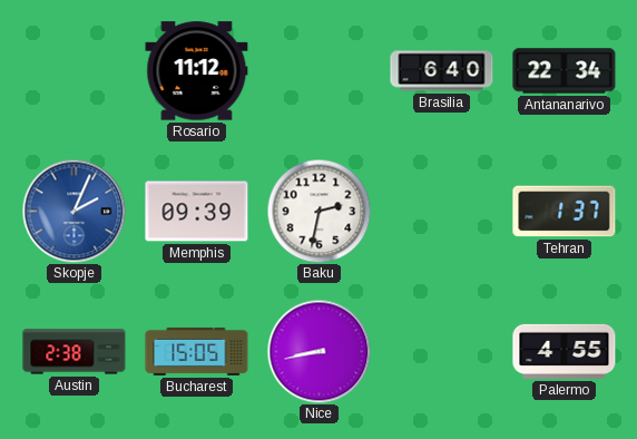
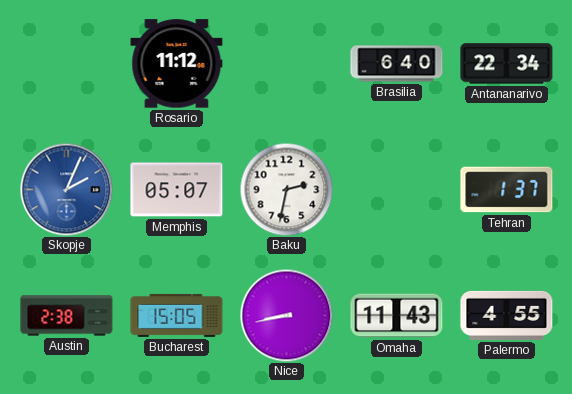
Memphis: 09:39 -> 05:07
Omaha: none -> 11:43
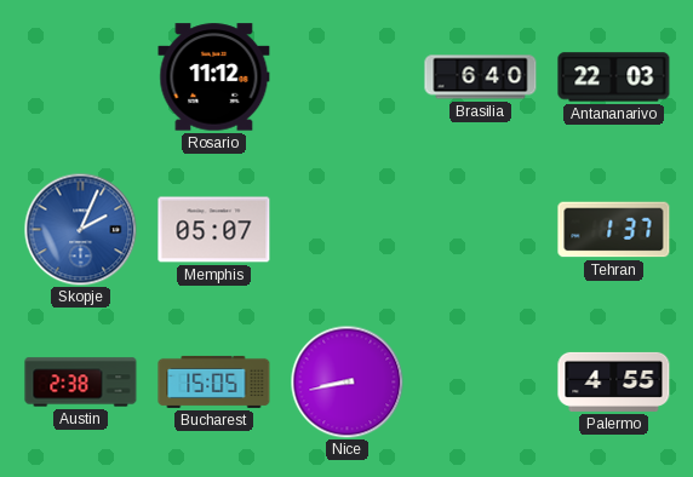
Antananarivo: 22:34 -> 22:03
Baku: 2:32 -> none
Omaha: 11:43 -> none
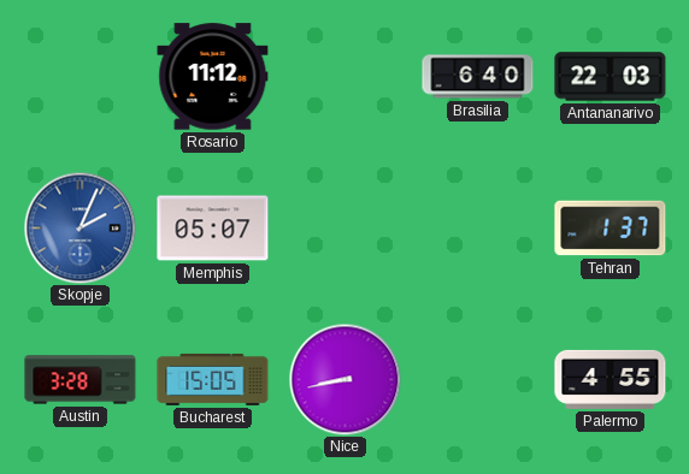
Austin: 2:38 -> 3:28
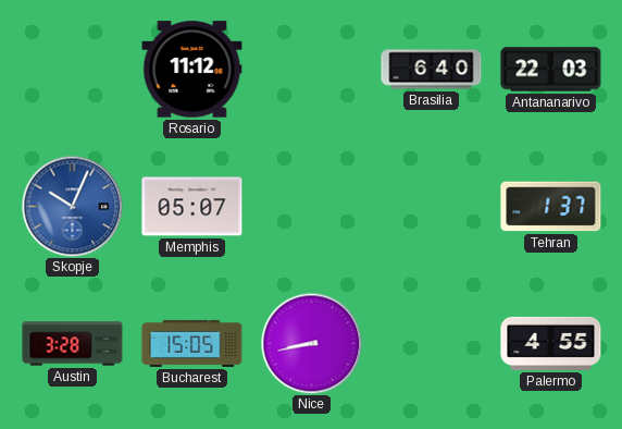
Skopje: 2:04 -> 10:04
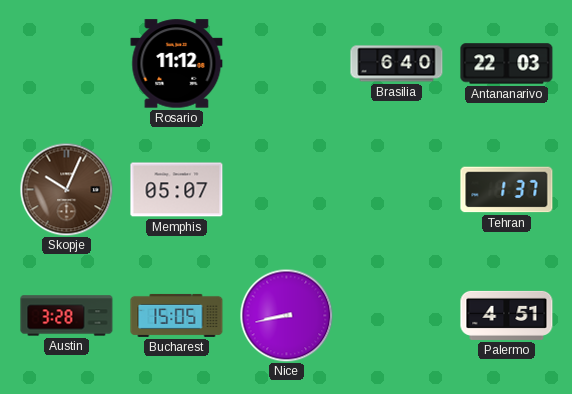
Skopje dial: blue -> brown
Palermo: 4:55 -> 4:51
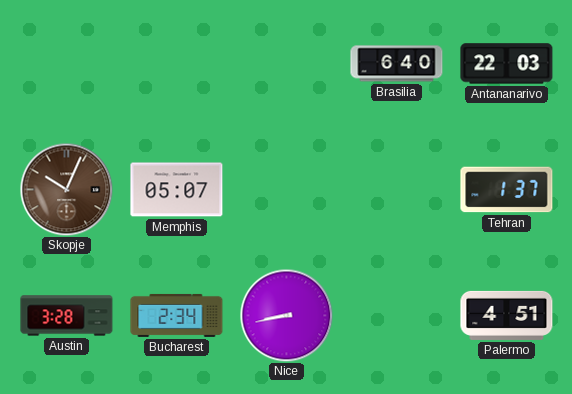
Rosario: 11:12 -> none
Bucharest: 15:05 -> 2:34
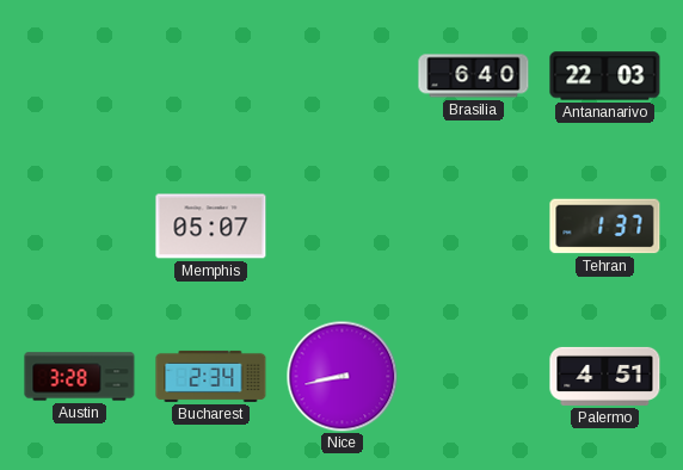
Skopje: 10:04 -> none
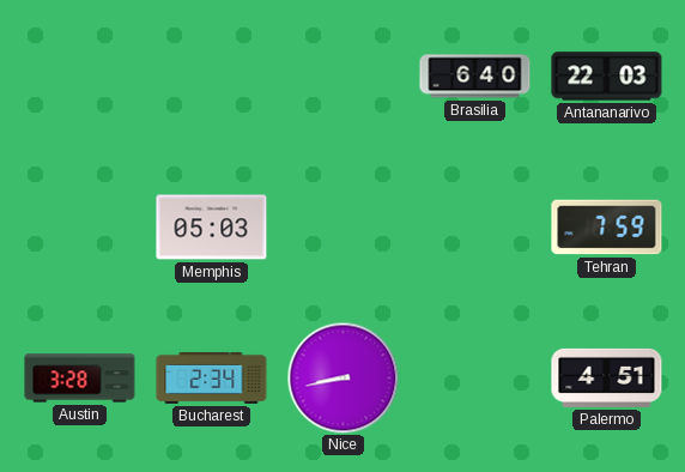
Memphis: 05:07 -> 05:03
Tehran: 1:37 -> 7:59
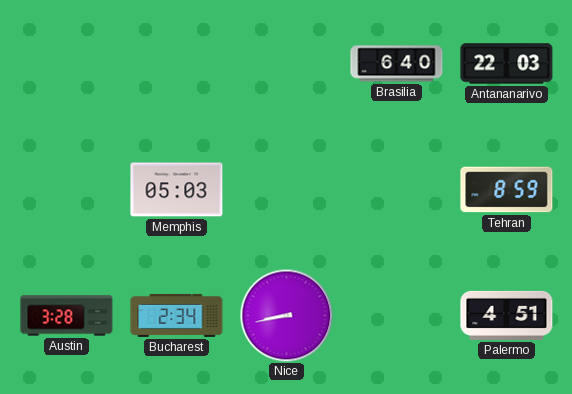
Tehran: 7:59 -> 8:59
